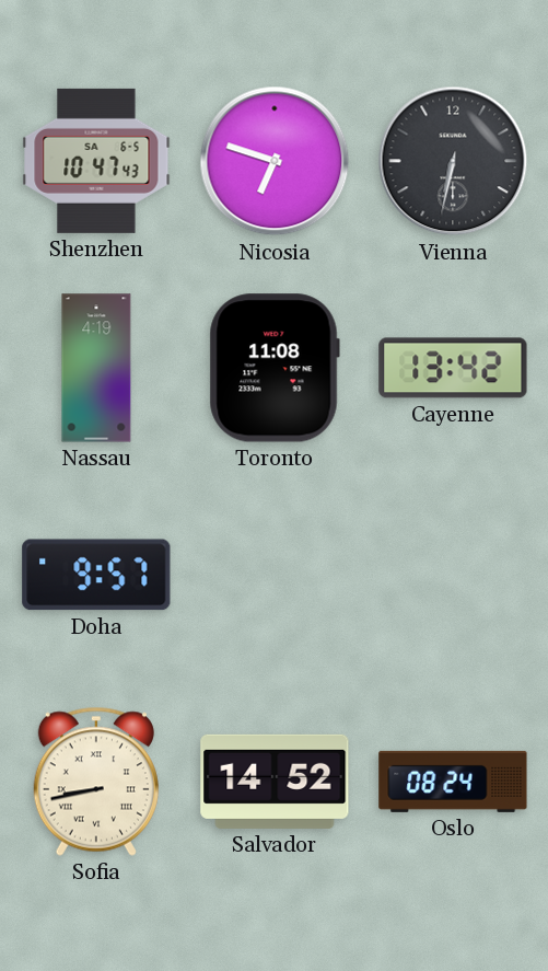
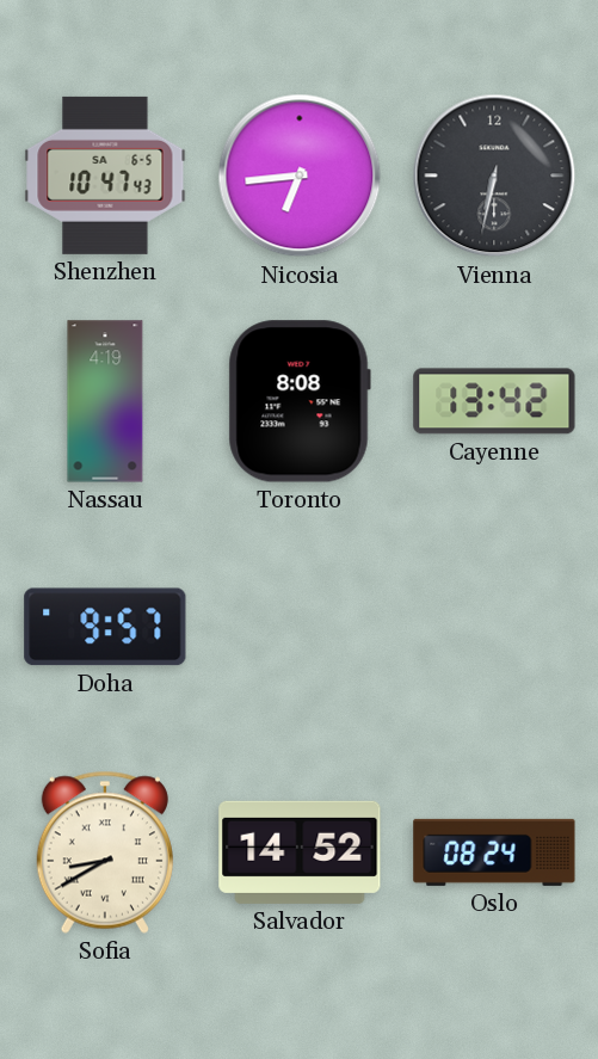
Nicosia: 6:48 -> 6:44
Toronto: 11:08 -> 8:08
Sofia: 8:43 -> 8:40
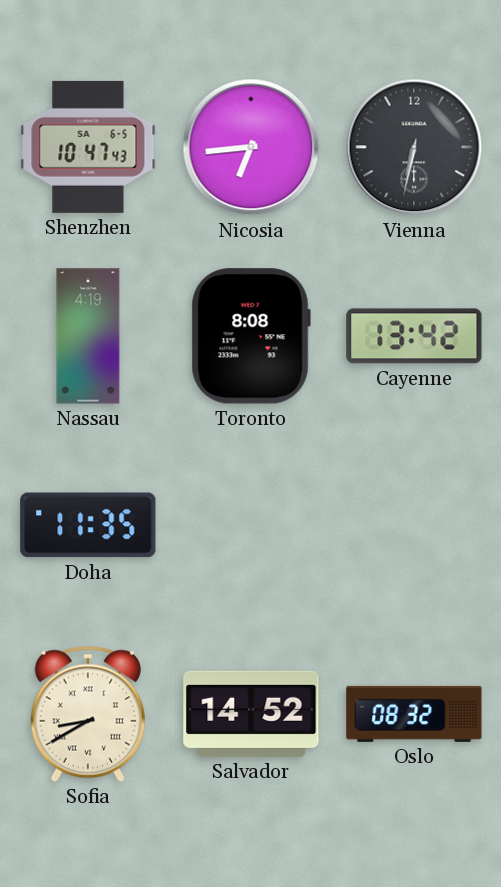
Doha: 9:57 -> 11:35
Oslo: 08:24 -> 08:32
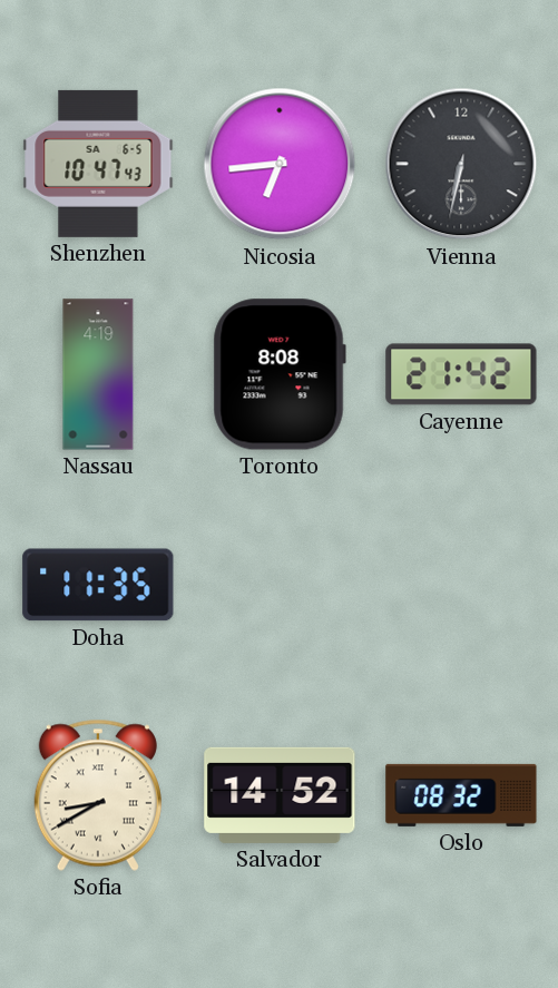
Cayenne: 13:42 -> 21:42
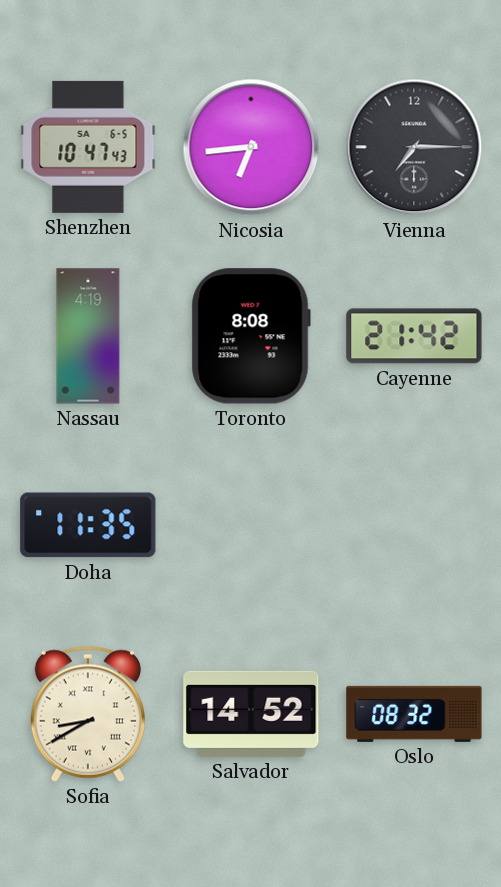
Vienna: 6:32 -> 7:15
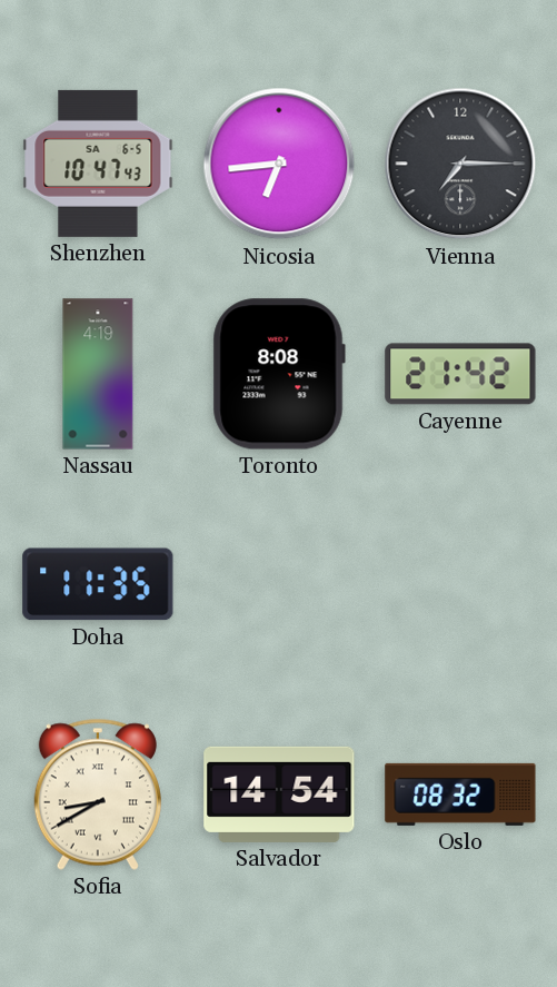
Salvador: 14:52 -> 14:54
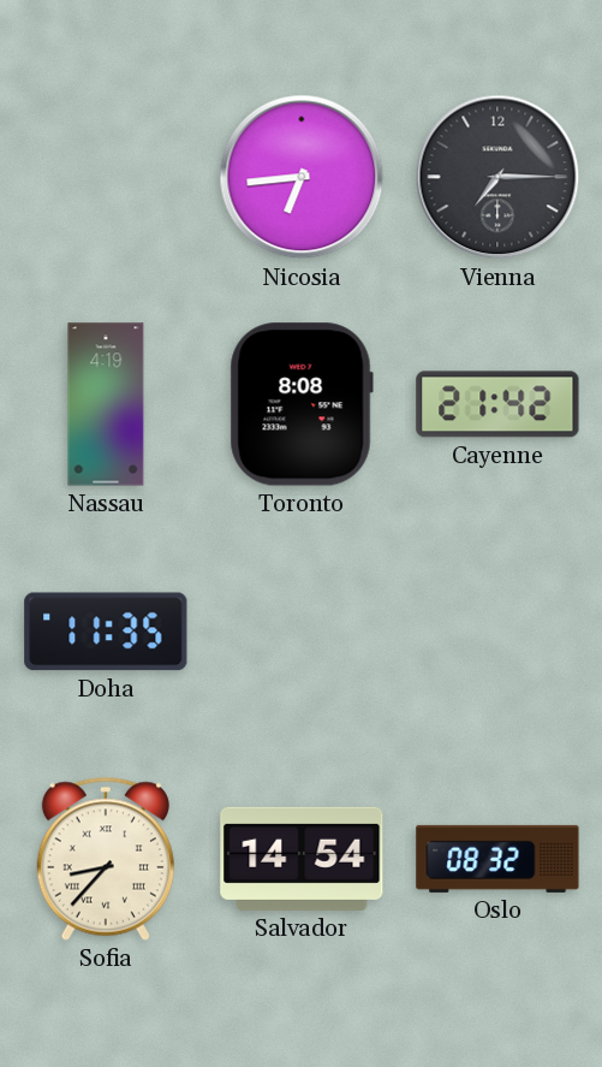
Shenzhen: 10:47 -> none
Sofia: 8:40 -> 8:37
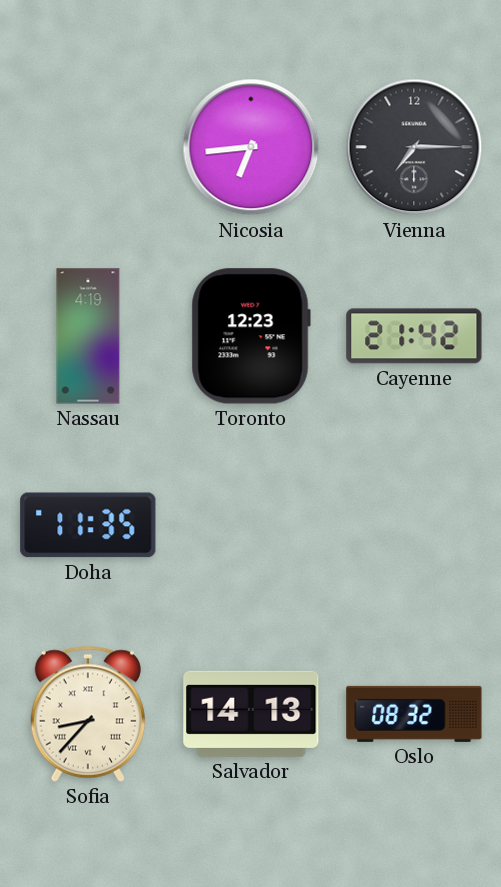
Toronto: 8:08 -> 12:23
Salvador: 14:54 -> 14:13
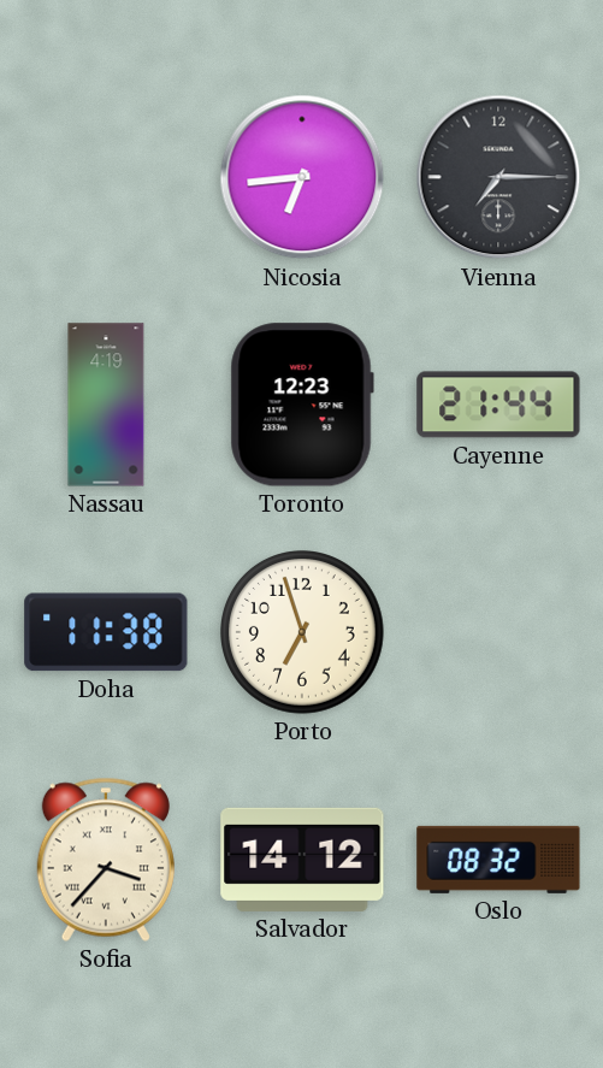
Cayenne: 21:42 -> 21:44
Doha: 11:35 -> 11:38
Porto: none -> 6:57
Sofia: 8:37 -> 3:37
Salvador: 14:13 -> 14:12
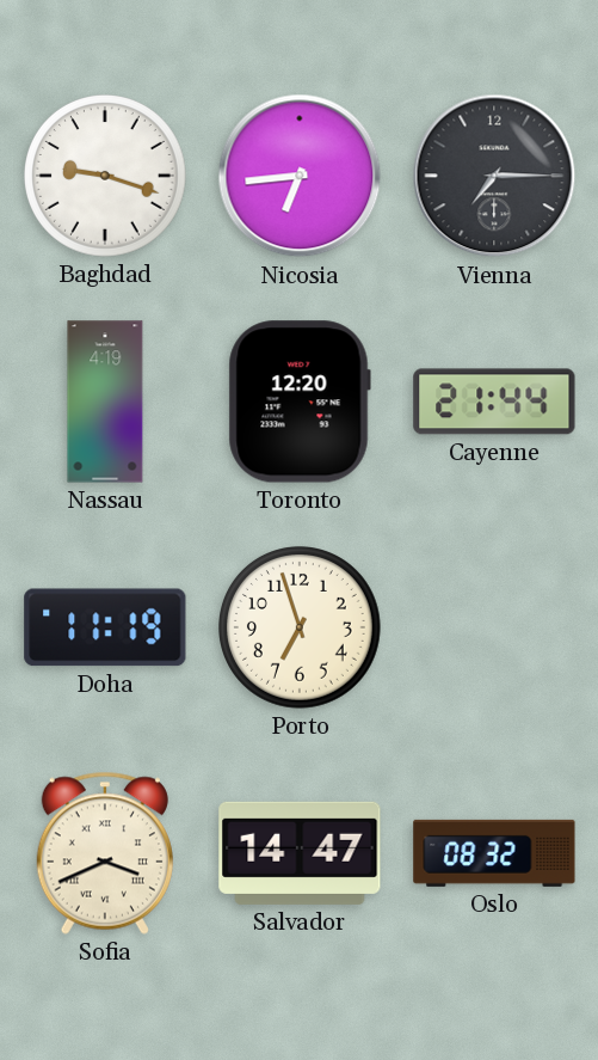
Baghdad: none -> 9:18
Toronto: 12:23 -> 12:20
Doha: 11:38 -> 11:19
Sofia: 3:37 -> 3:41
Salvador: 14:12 -> 14:47
